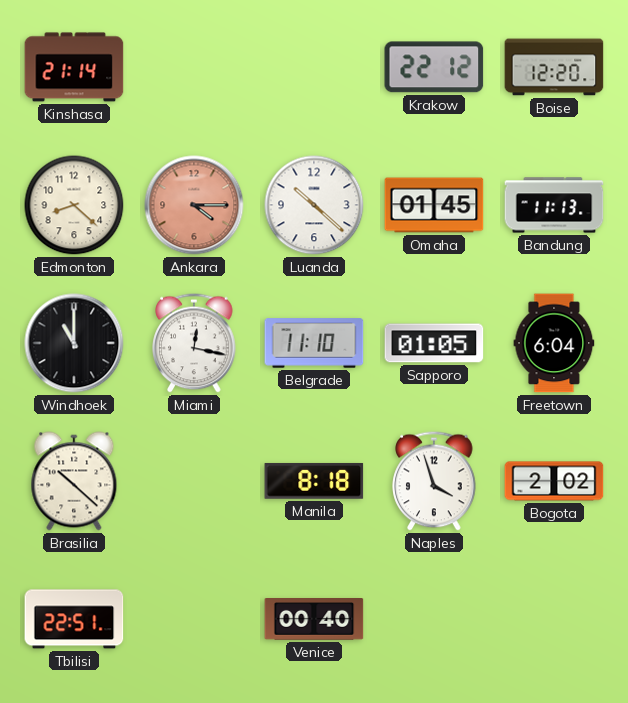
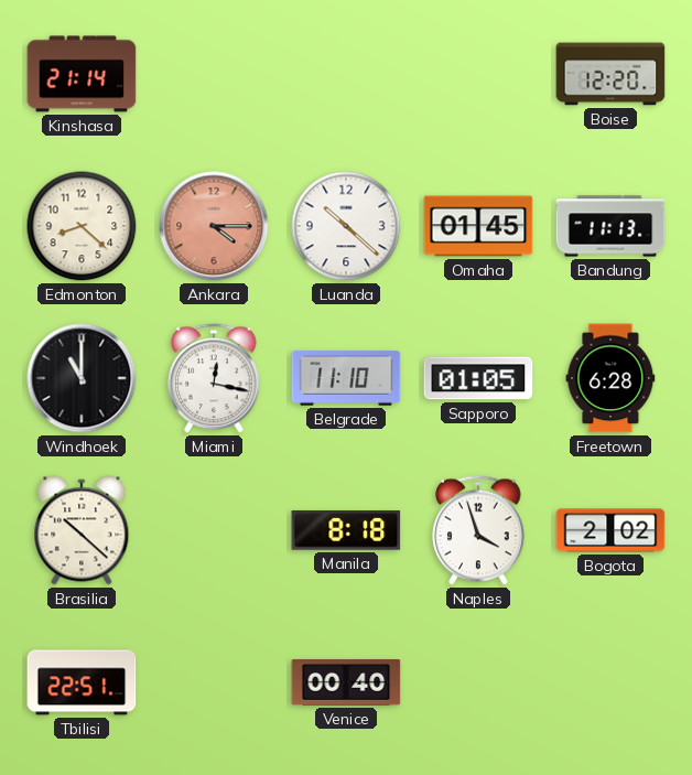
Krakow: 22:12 -> none
Freetown: 6:04 -> 6:28
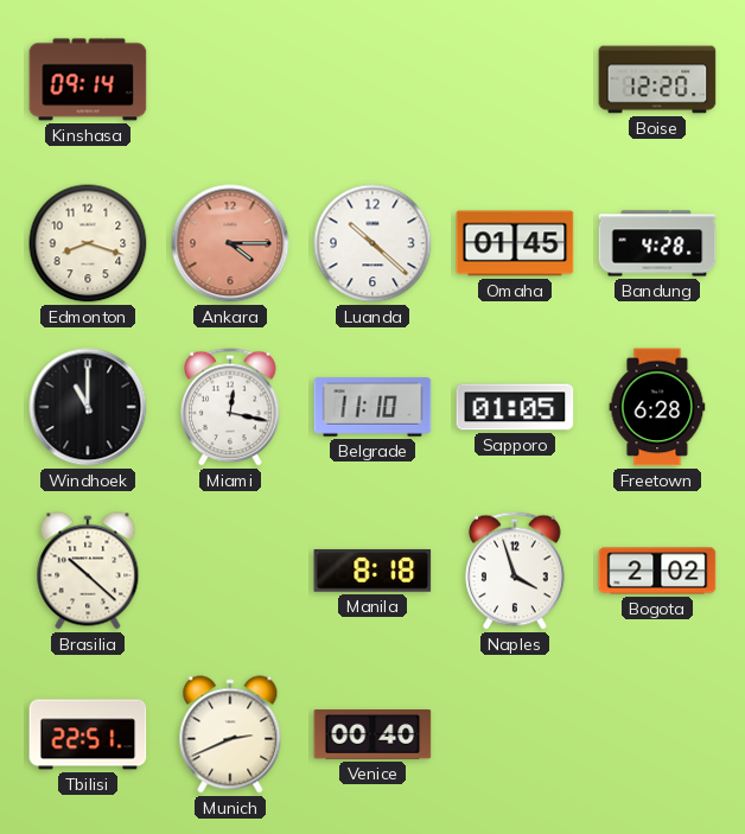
Kinshasa: 21:14 -> 09:14
Edmonton: 8:22 -> 8:18
Bandung: 11:13 -> 4:28
Munich: none -> 2:41
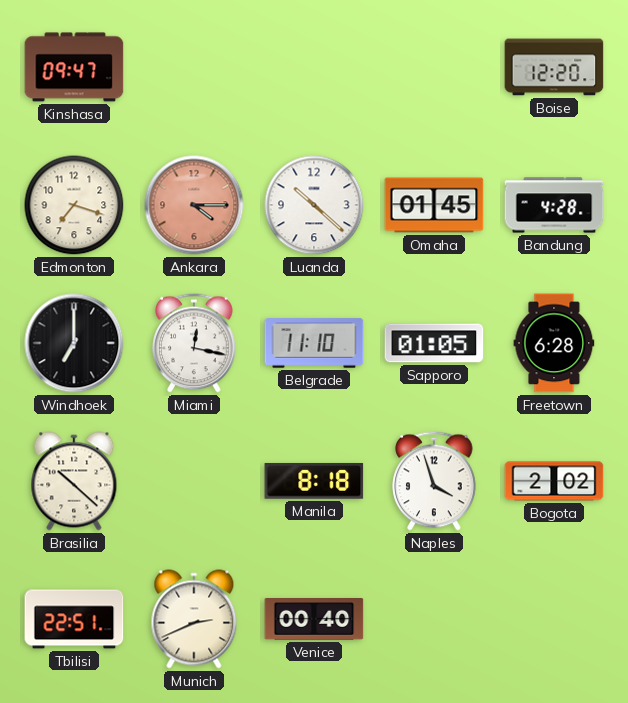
Kinshasa: 09:14 -> 09:47
Edmonton: 8:18 -> 7:18
Windhoek: 11:00 -> 7:00
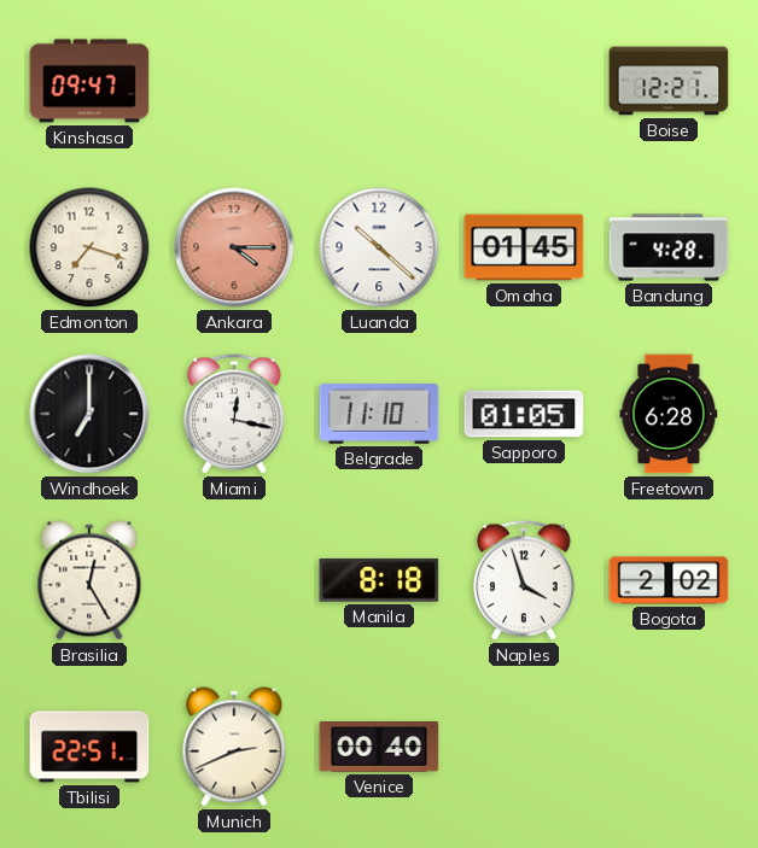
Boise: 12:20 -> 12:21
Brasilia: 10:22 -> 12:25
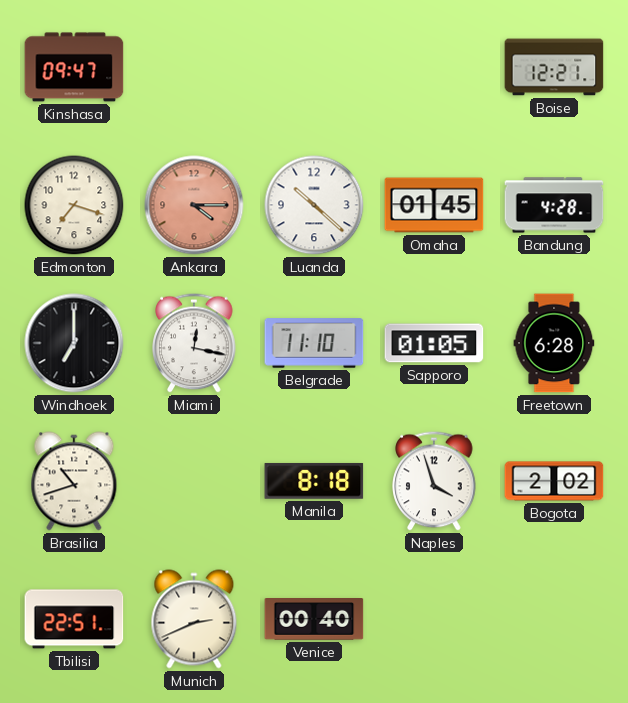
Brasilia: 12:25 -> 10:42
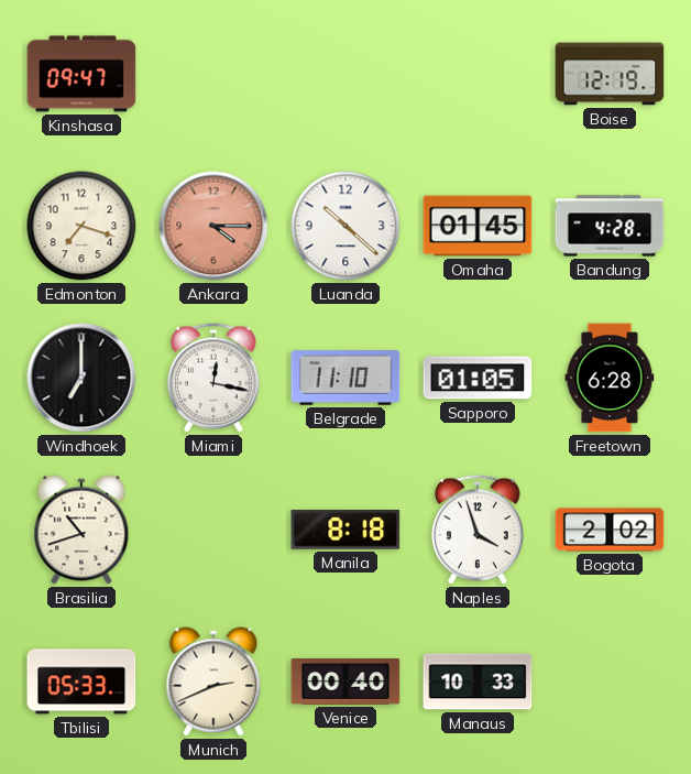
Boise: 12:21 -> 12:19
Tbilisi: 22:51 -> 05:33
Manaus: none -> 10:33
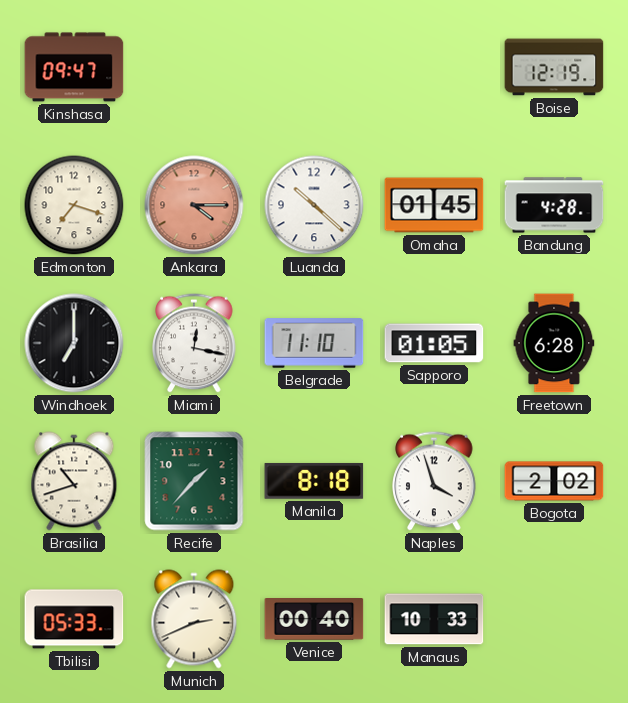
Recife: none -> 1:37
